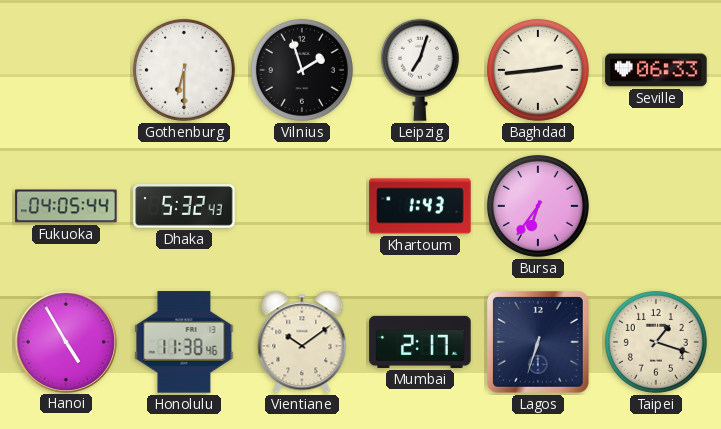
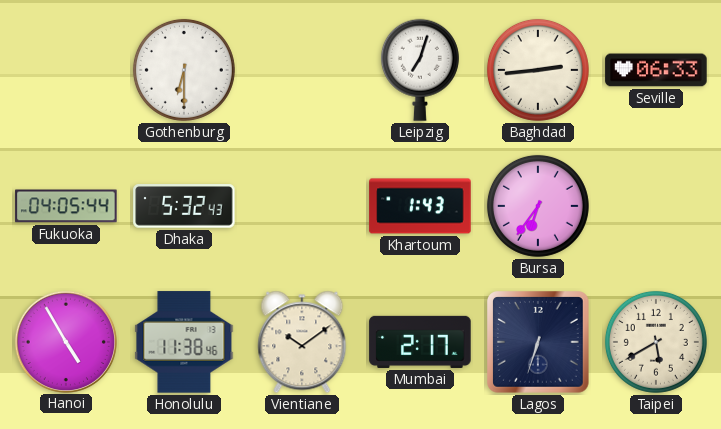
Vilnius: 1:57 -> none
Taipei: 1:18 -> 5:40
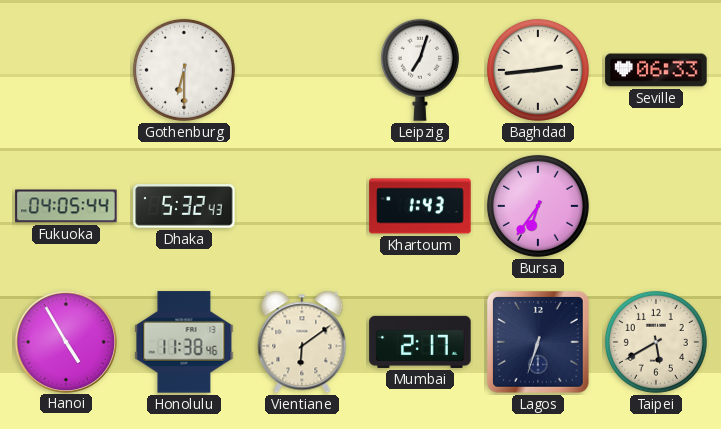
Vientiane: 10:09 -> 6:09
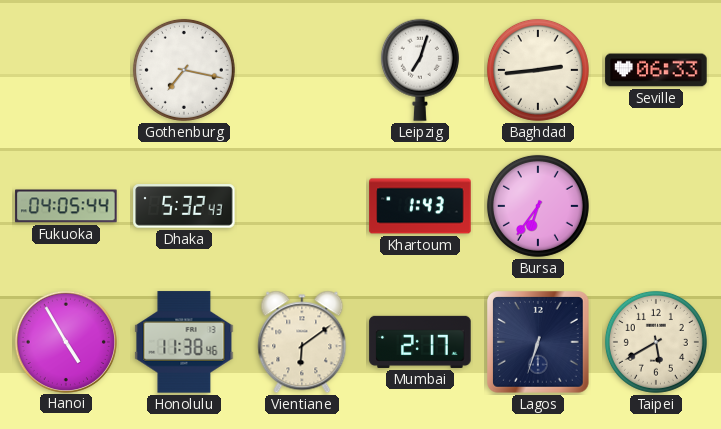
Gothenburg: 6:30 -> 7:17
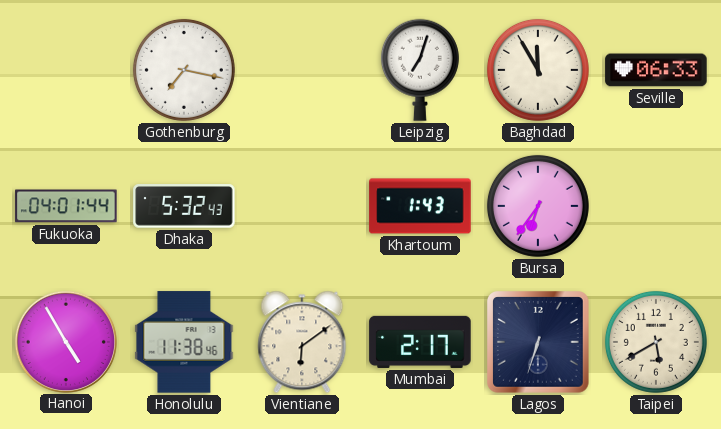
Baghdad: 2:44 -> 11:55
Fukuoka: 04:05 -> 04:01
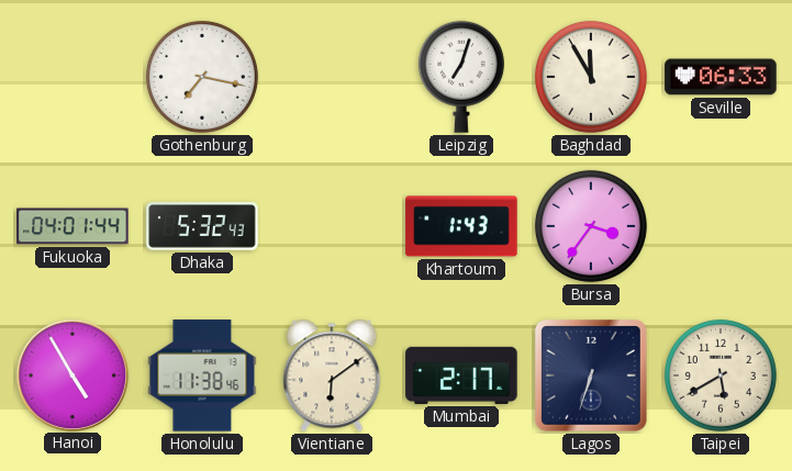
Bursa: 6:36 -> 3:36
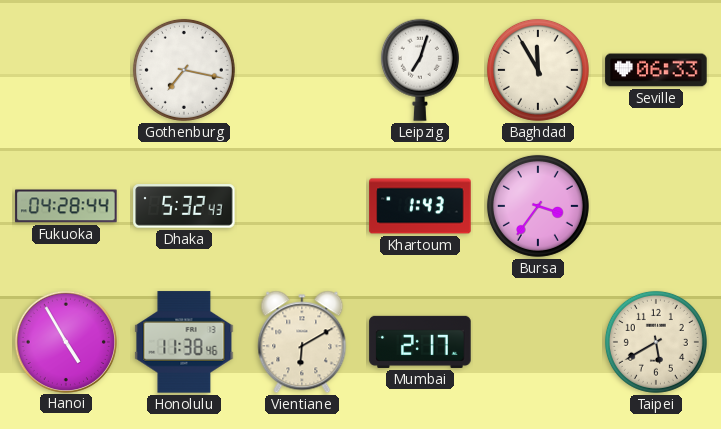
Fukuoka: 04:01 -> 04:28
Vientiane: 6:09 -> 6:10
Lagos: 6:33 -> none
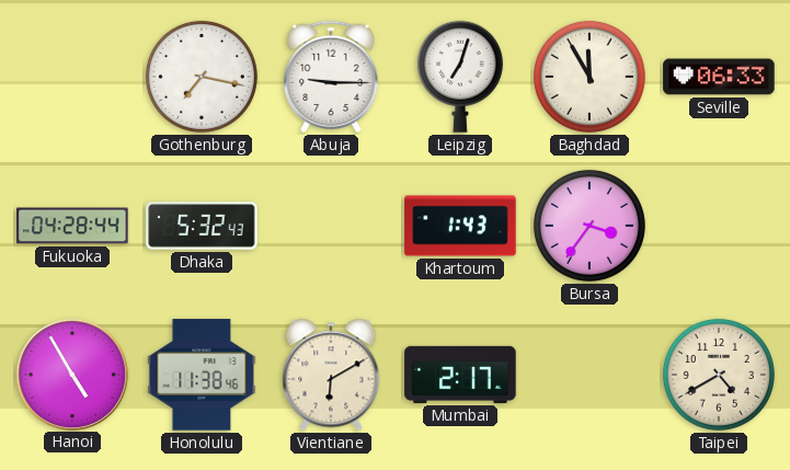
Abuja: none -> 9:15
Taipei: 5:40 -> 4:40
